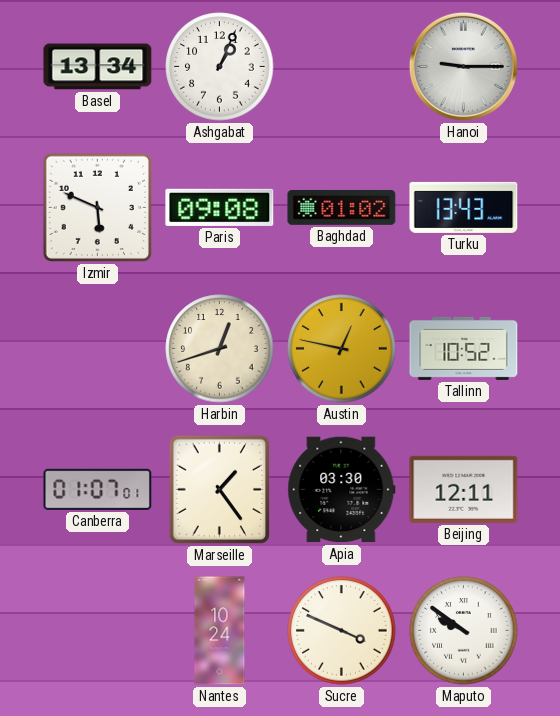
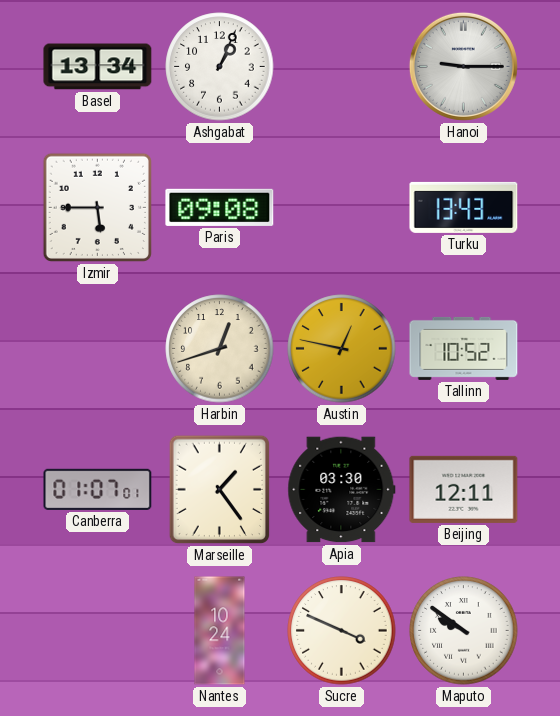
Izmir: 5:49 -> 5:45
Baghdad: 01:02 -> none
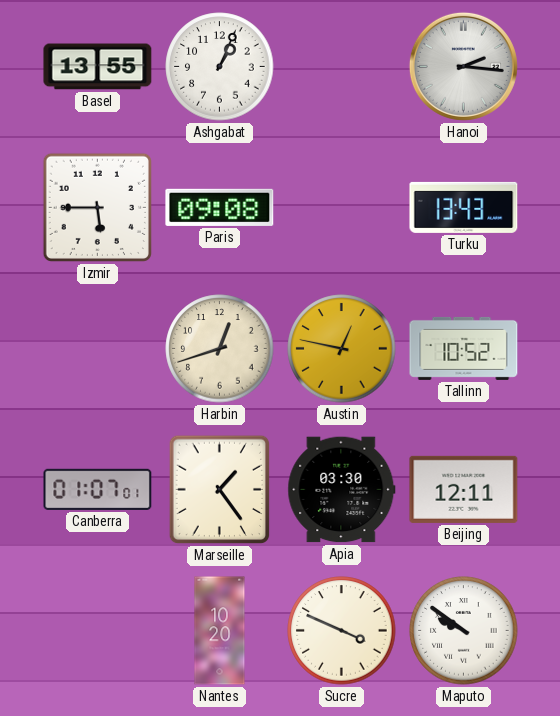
Basel: 13:34 -> 13:55
Hanoi: 9:15 -> 2:16
Nantes: 10:24 -> 10:20
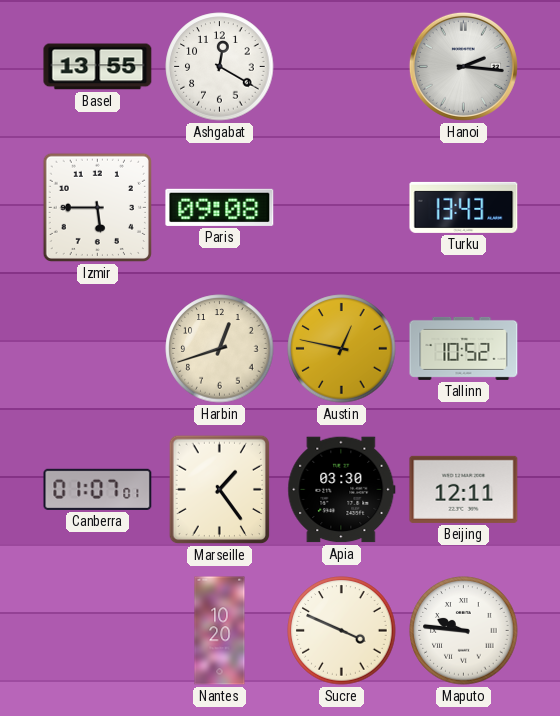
Ashgabat: 1:04 -> 12:20
Maputo: 9:51 -> 9:46
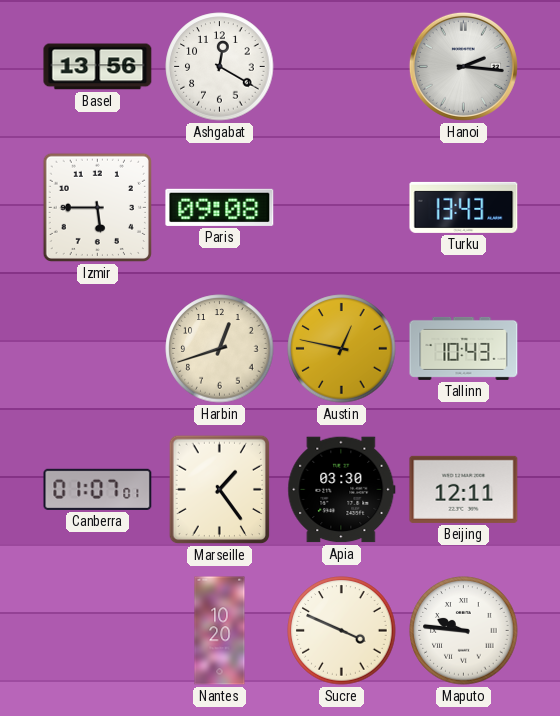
Basel: 13:55 -> 13:56
Tallinn: 10:52 -> 10:43
